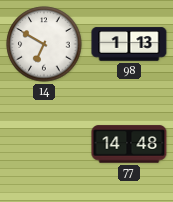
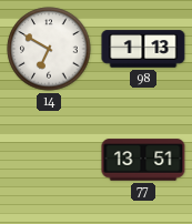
77: 14:48 -> 13:51
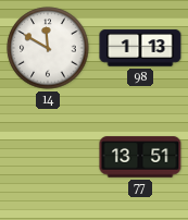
14: 6:50 -> 11:50
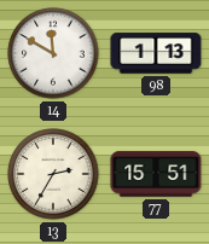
13: none -> 2:35
77: 13:51 -> 15:51
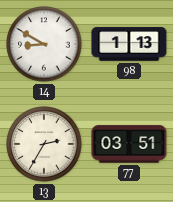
14: 11:50 -> 8:50
77: 15:51 -> 03:51
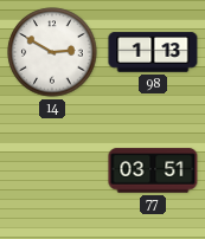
14: 8:50 -> 2:50
13: 2:35 -> none
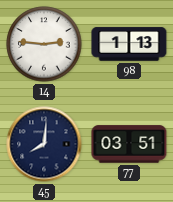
14: 2:50 -> 2:46
45: none -> 8:01
